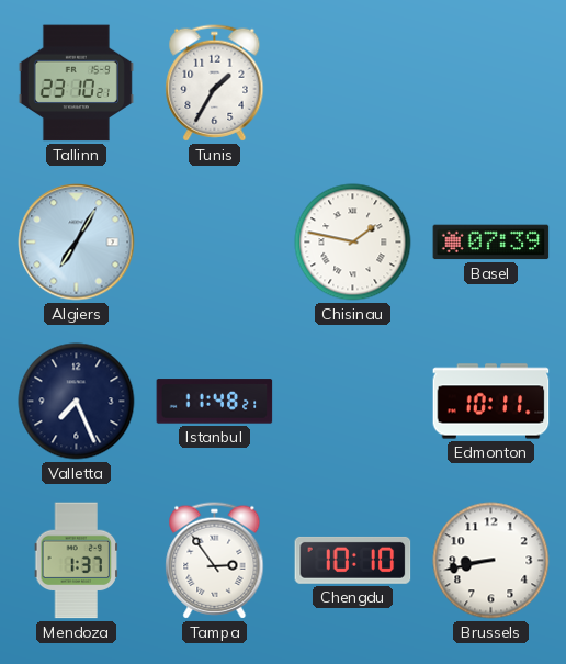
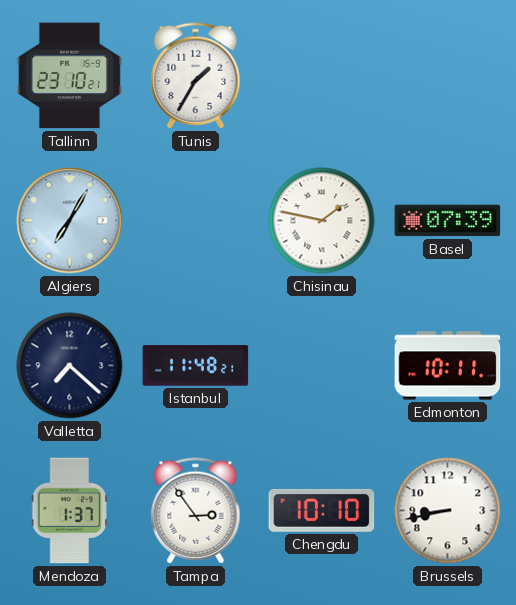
Valletta: 7:26 -> 7:22
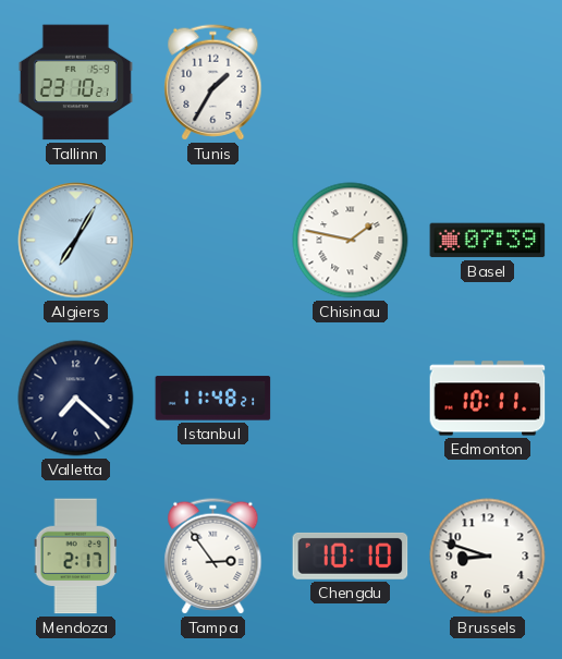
Mendoza: 1:37 -> 2:17
Brussels: 8:43 -> 8:48
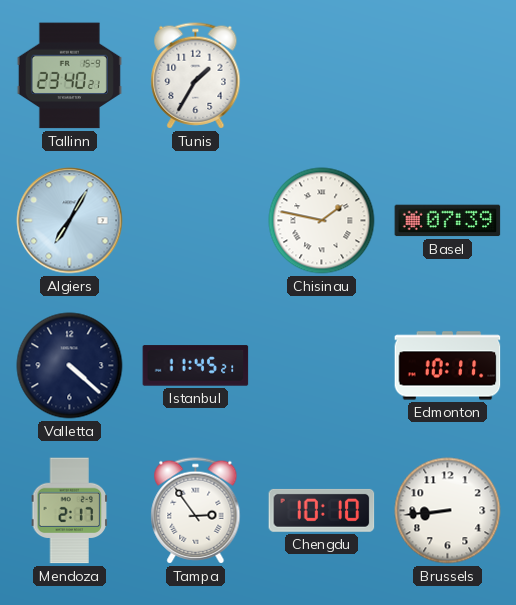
Tallinn: 23:10 -> 23:40
Valletta: 7:22 -> 4:22
Istanbul: 11:48 -> 11:45
Brussels: 8:48 -> 8:44
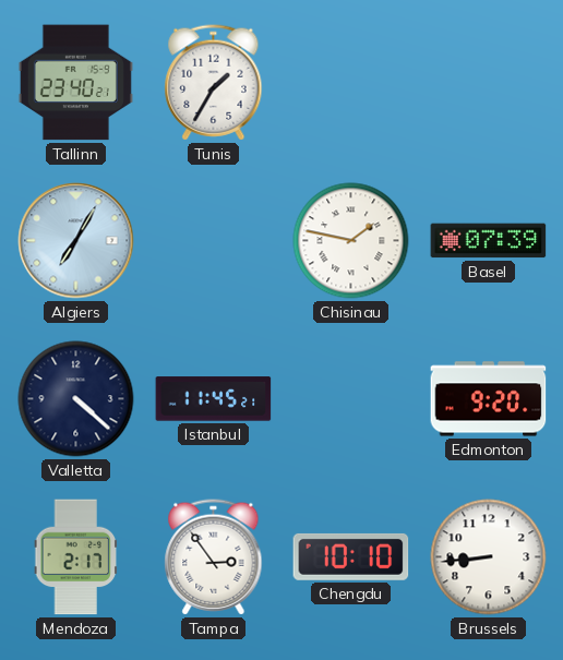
Edmonton: 10:11 -> 9:20
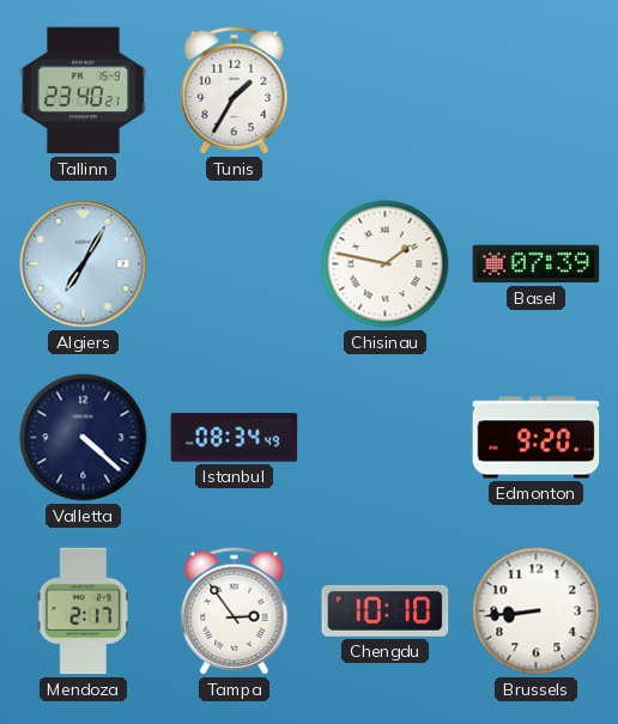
Istanbul: 11:45 -> 08:34
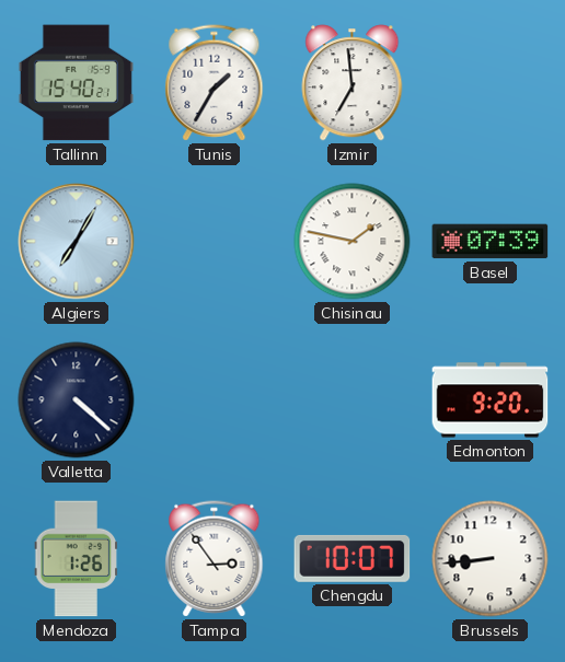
Tallinn: 23:40 -> 15:40
Izmir: none -> 6:59
Istanbul: 08:34 -> none
Mendoza: 2:17 -> 1:26
Chengdu: 10:10 -> 10:07
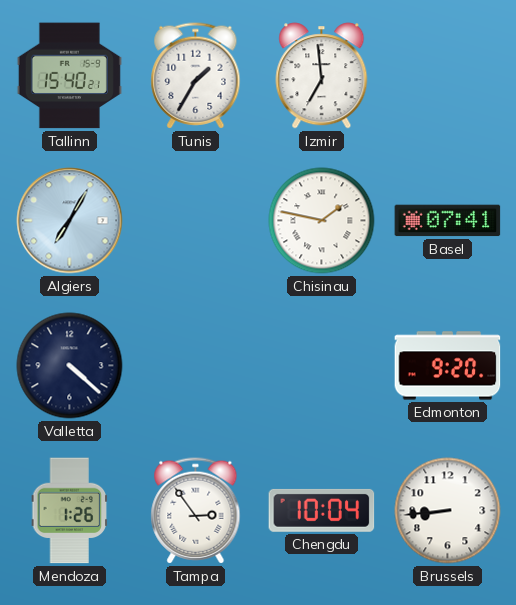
Basel: 07:39 -> 07:41
Chengdu: 10:07 -> 10:04
